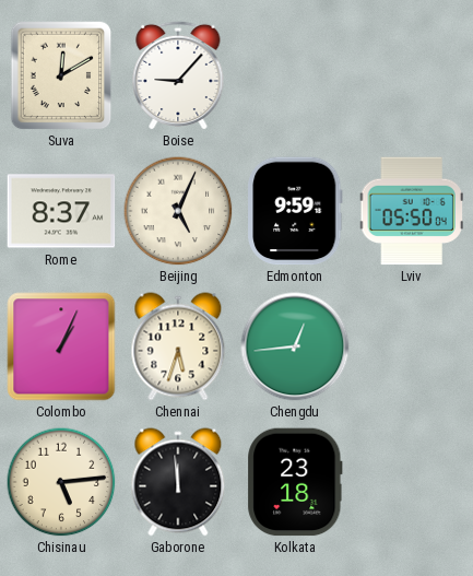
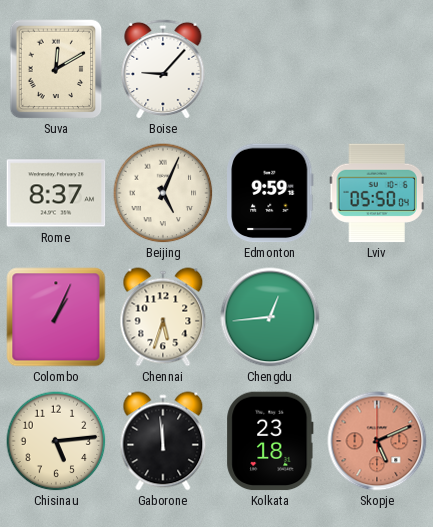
Skopje: none -> 5:11
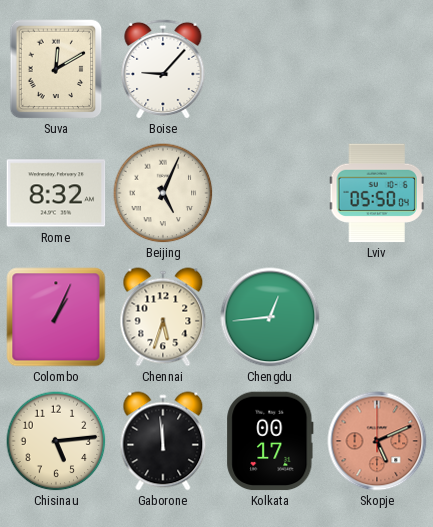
Rome: 8:37 -> 8:32
Edmonton: 9:59 -> none
Kolkata: 23:18 -> 00:17
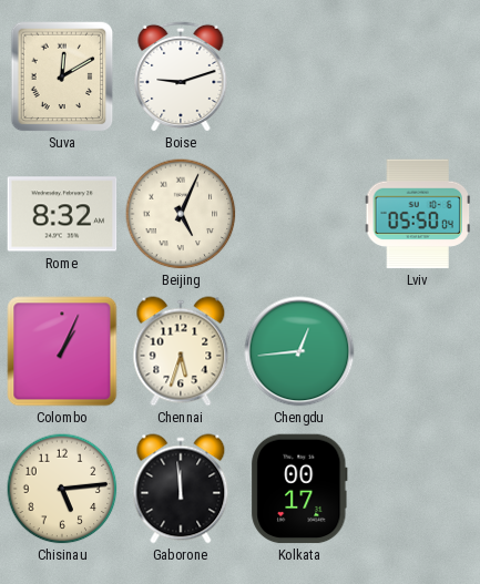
Boise: 9:07 -> 9:12
Skopje: 5:11 -> none
